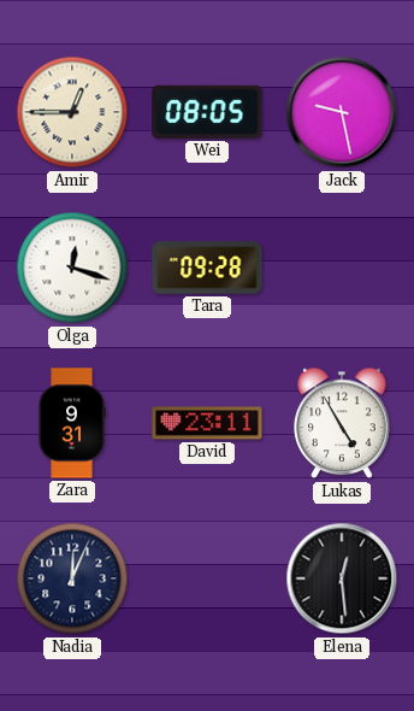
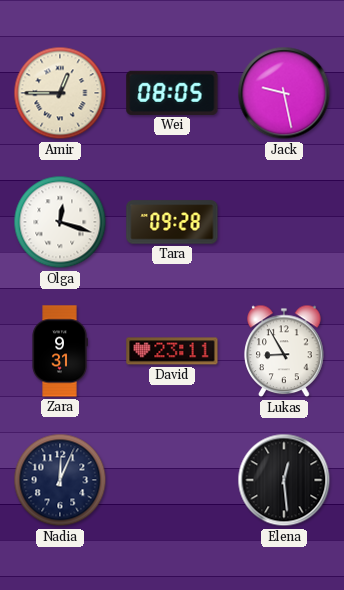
Lukas: 4:55 -> 8:55
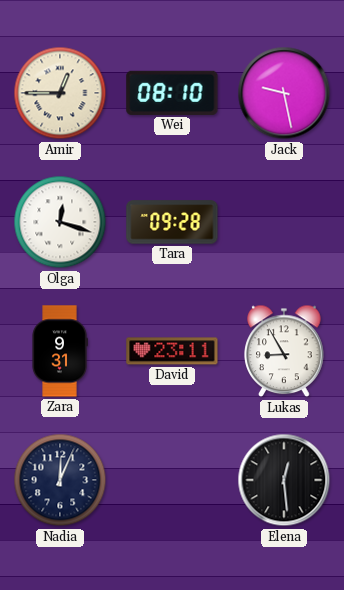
Wei: 08:05 -> 08:10
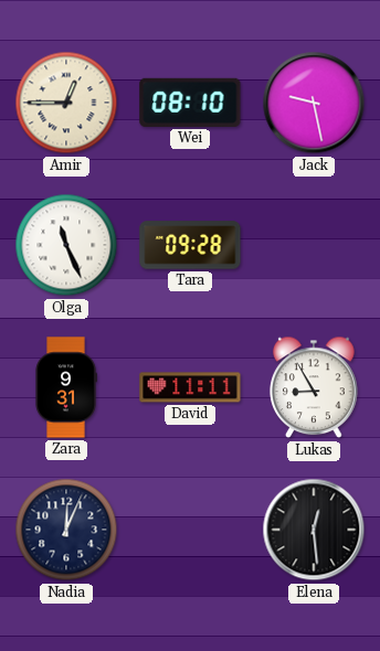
Olga: 12:18 -> 11:26
David: 23:11 -> 11:11
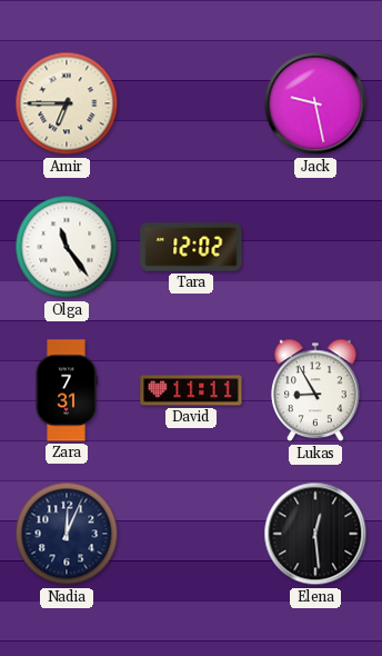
Amir: 12:45 -> 6:45
Wei: 08:10 -> none
Olga: 11:26 -> 11:24
Tara: 09:28 -> 12:02
Zara: 9:31 -> 7:31
